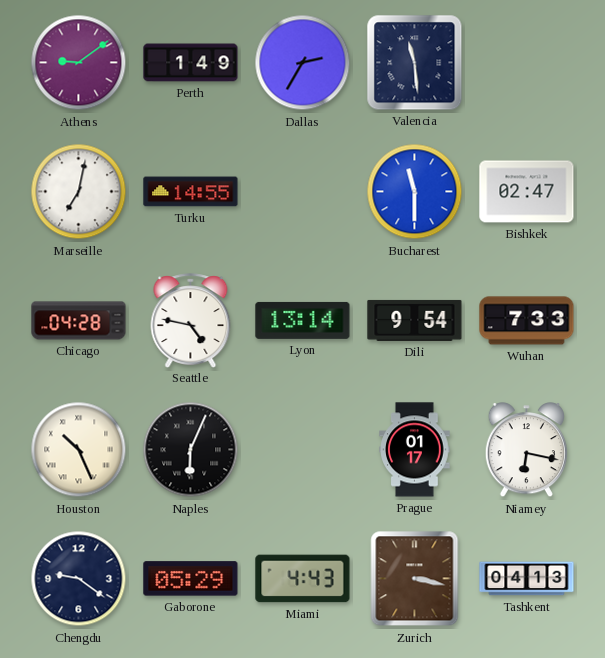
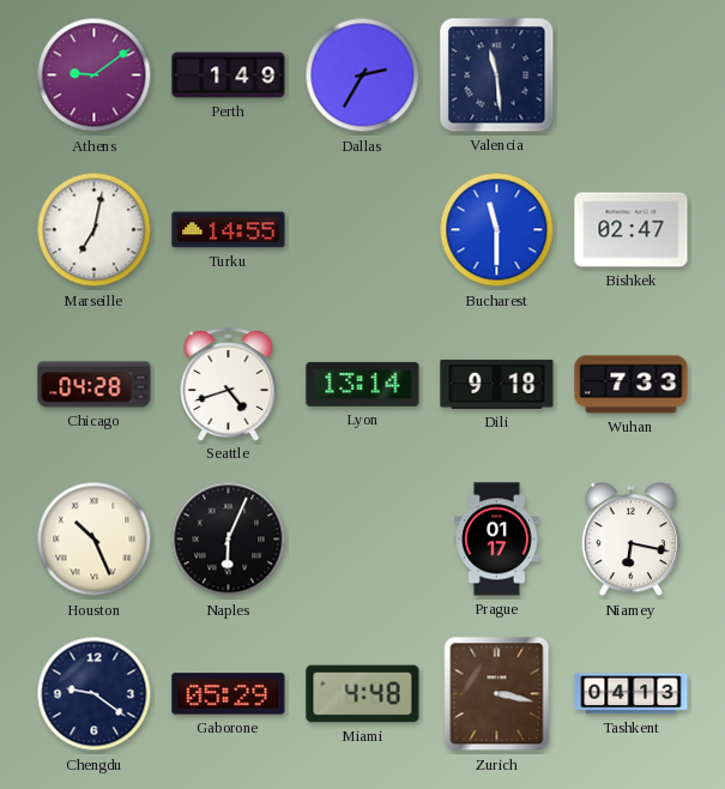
Seattle: 4:47 -> 4:42
Dili: 9:54 -> 9:18
Miami: 4:43 -> 4:48
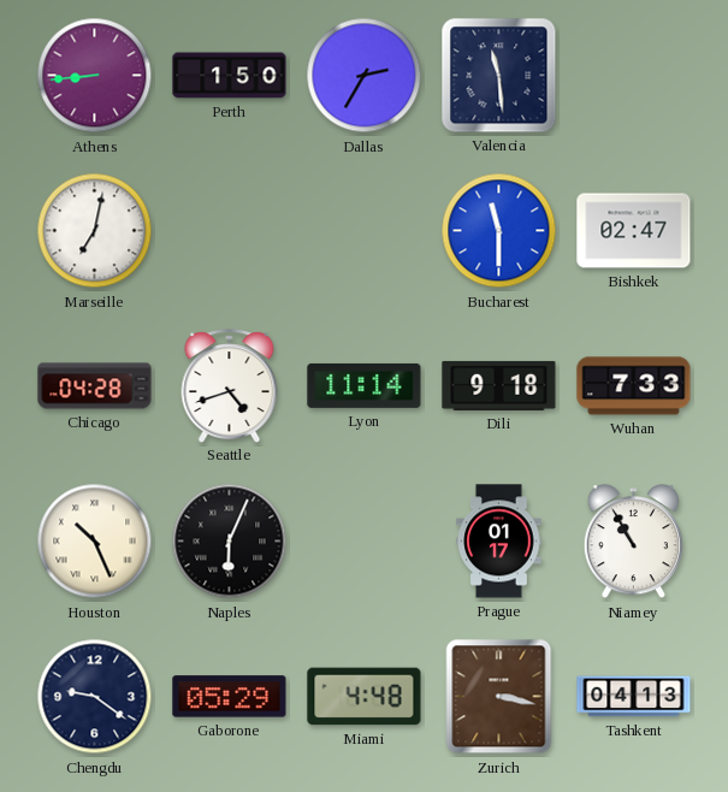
Athens: 9:09 -> 8:44
Perth: 1:49 -> 1:50
Turku: 14:55 -> none
Lyon: 13:14 -> 11:14
Niamey: 6:17 -> 10:55
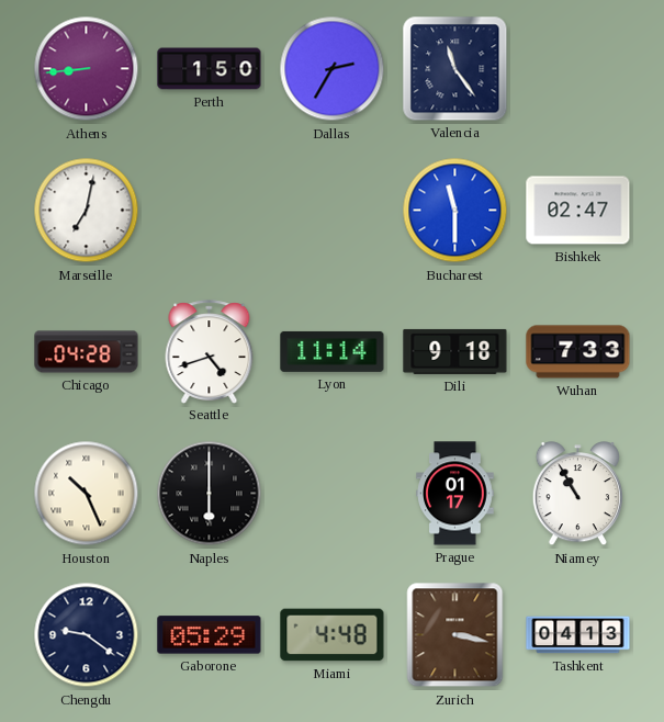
Valencia: 11:29 -> 11:24
Naples: 6:04 -> 6:00
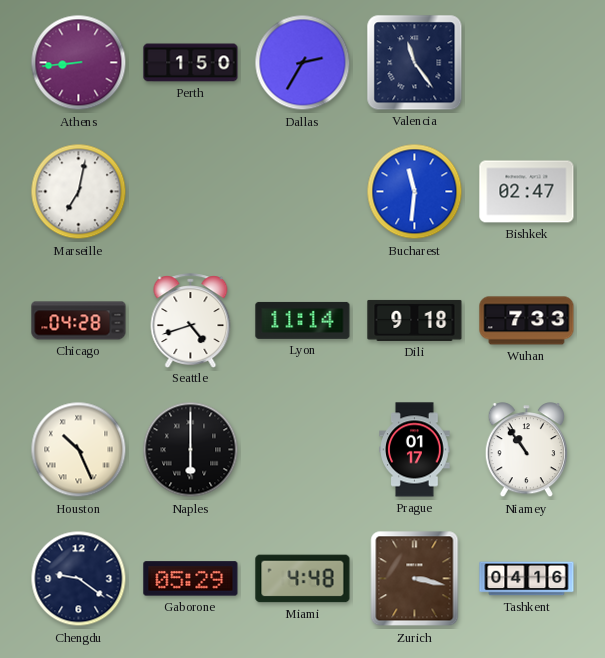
Bucharest: 11:30 -> 11:31
Niamey: 10:55 -> 10:54
Tashkent: 04:13 -> 04:16
